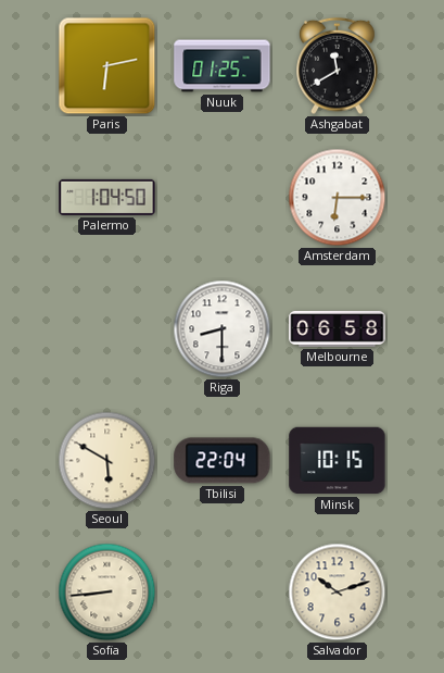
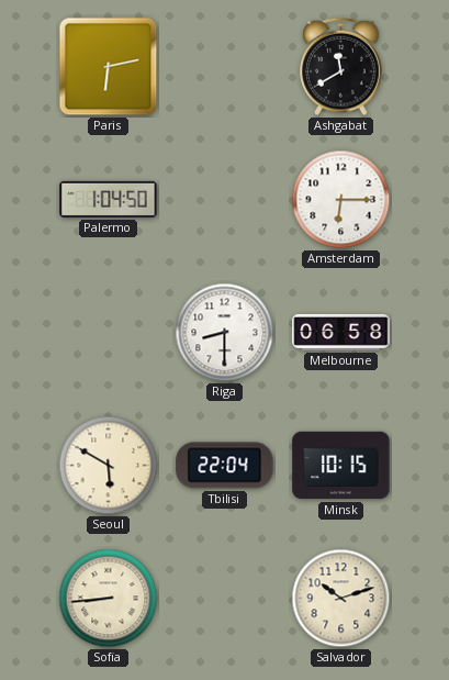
Nuuk: 01:25 -> none
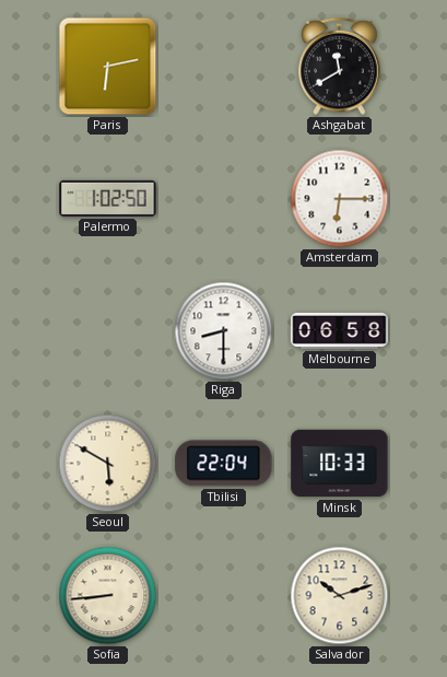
Palermo: 1:04 -> 1:02
Minsk: 10:15 -> 10:33
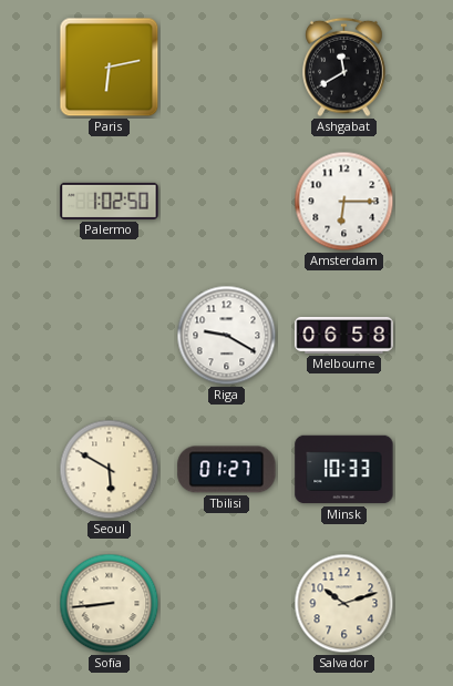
Riga: 8:30 -> 9:20
Tbilisi: 22:04 -> 01:27
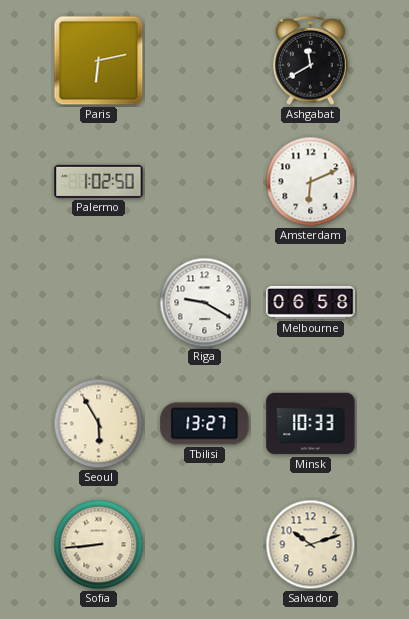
Amsterdam: 6:15 -> 6:11
Seoul: 5:50 -> 5:55
Tbilisi: 01:27 -> 13:27
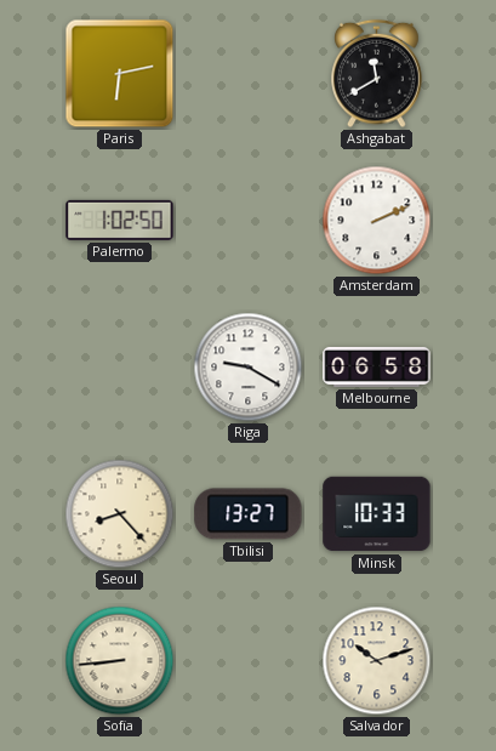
Amsterdam: 6:11 -> 2:11
Seoul: 5:55 -> 8:23
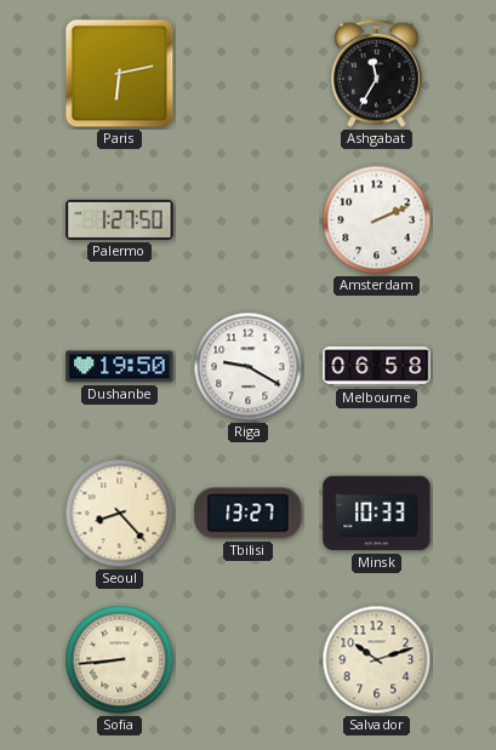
Ashgabat: 11:40 -> 11:35
Palermo: 1:02 -> 1:27
Dushanbe: none -> 19:50
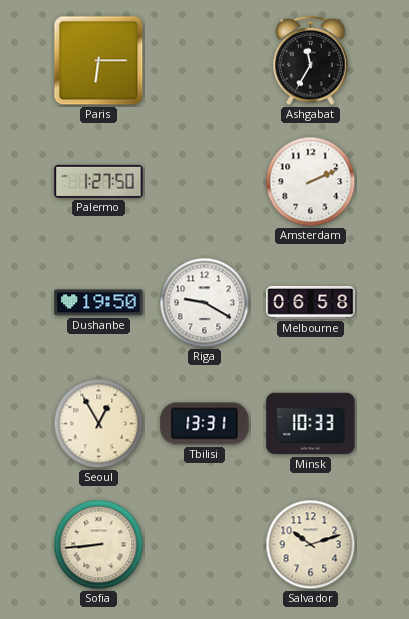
Paris: 6:13 -> 6:15
Seoul: 8:23 -> 12:55
Tbilisi: 13:27 -> 13:31
